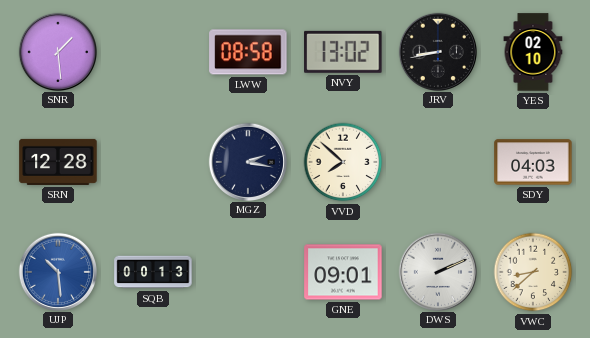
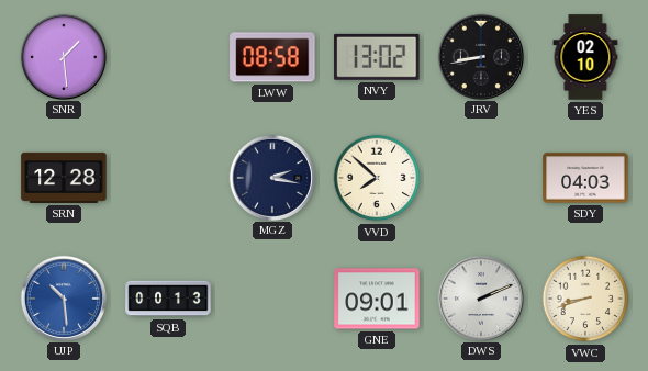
VWC: 8:38 -> 8:42
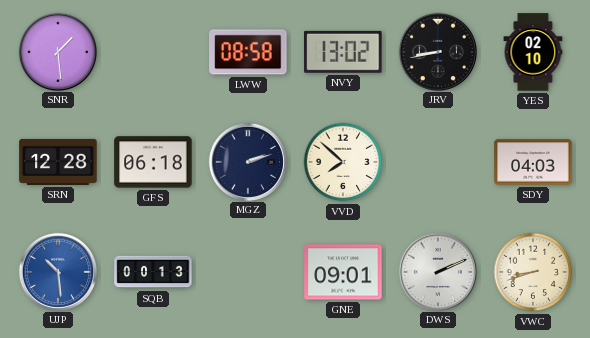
GFS: none -> 06:18
MGZ: 2:17 -> 2:12
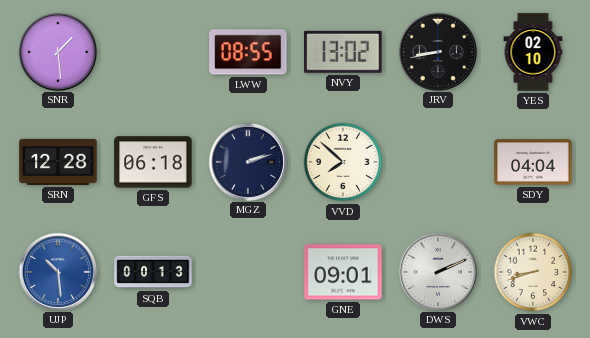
LWW: 08:58 -> 08:55
SDY: 04:03 -> 04:04
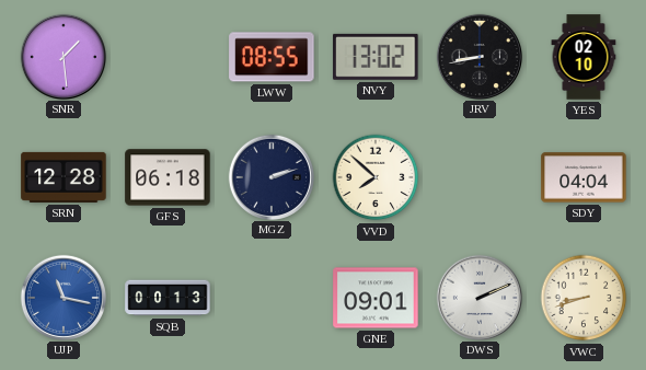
UJP: 10:29 -> 11:17
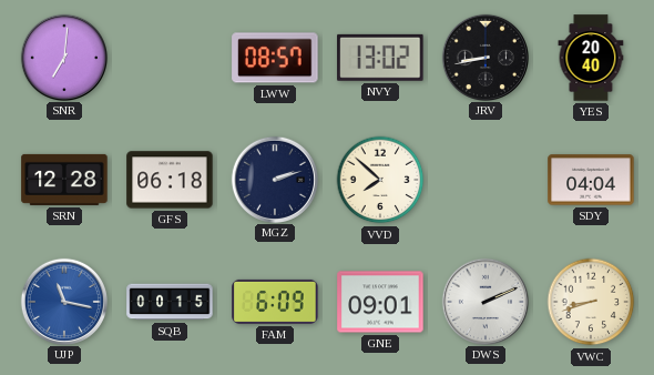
SNR: 1:29 -> 7:01
LWW: 08:55 -> 08:57
YES: 02:10 -> 20:40
SQB: 00:13 -> 00:15
FAM: none -> 6:09
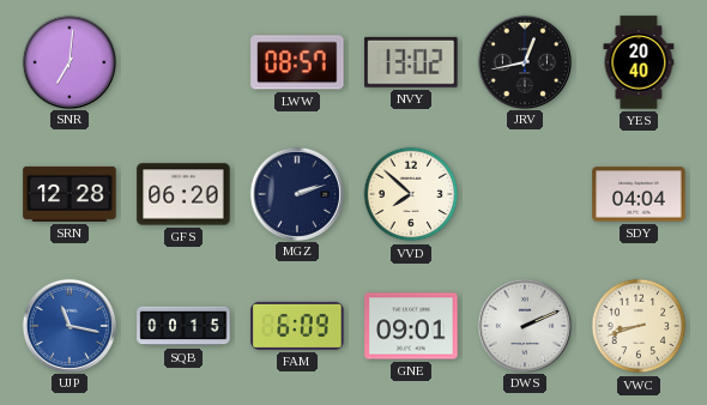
JRV: 8:43 -> 12:43
GFS: 06:18 -> 06:20
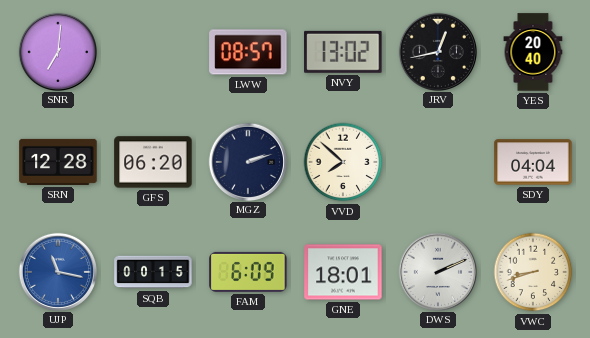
GNE: 09:01 -> 18:01
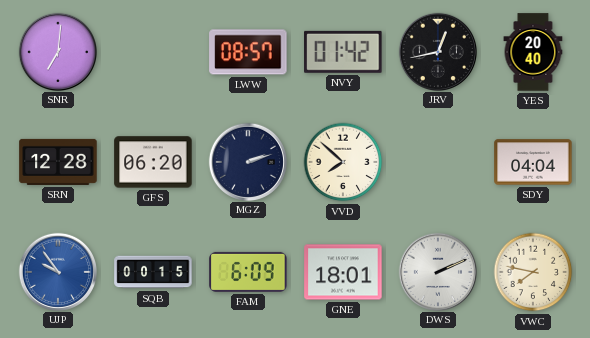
NVY: 13:02 -> 01:42
UJP: 11:17 -> 9:54
VWC: 8:42 -> 7:47
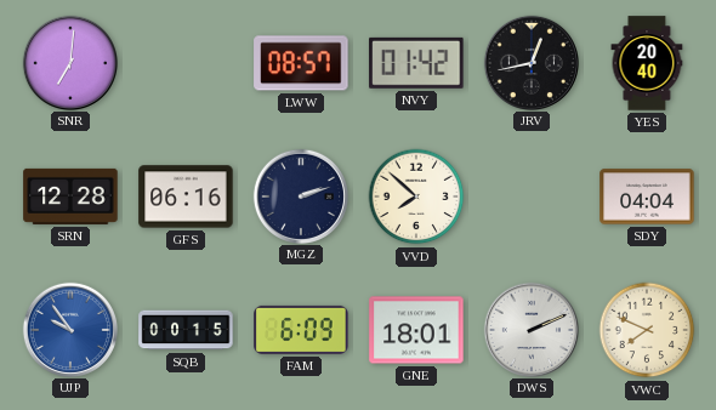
GFS: 06:20 -> 06:16
VWC: 7:47 -> 7:49
